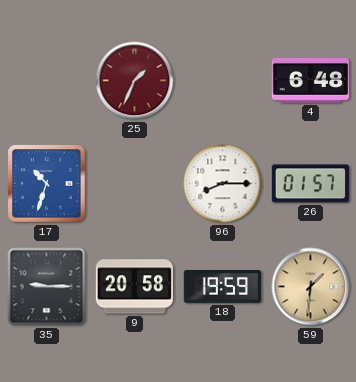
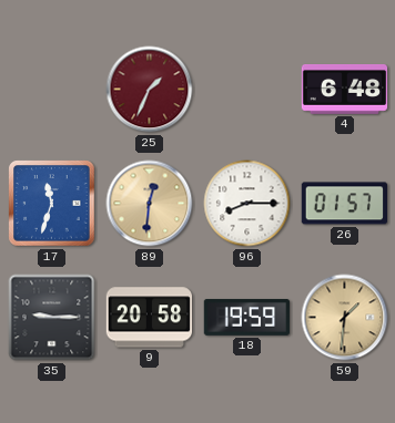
17: 10:33 -> 11:33
89: none -> 12:31
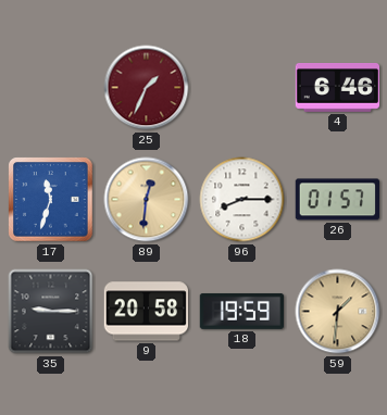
4: 6:48 -> 6:46
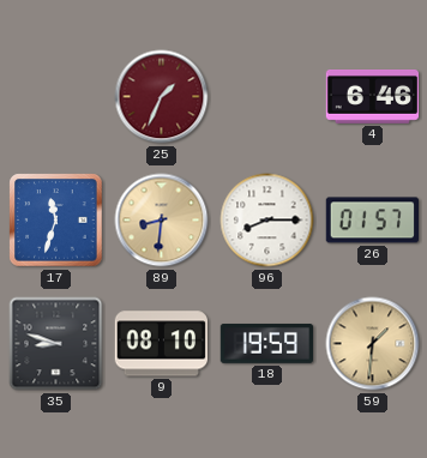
89: 12:31 -> 8:31
35: 9:15 -> 8:48
9: 20:58 -> 08:10
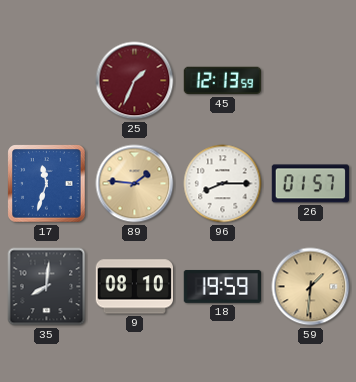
45: none -> 12:13
4: 6:46 -> none
89: 8:31 -> 1:46
35: 8:48 -> 8:01
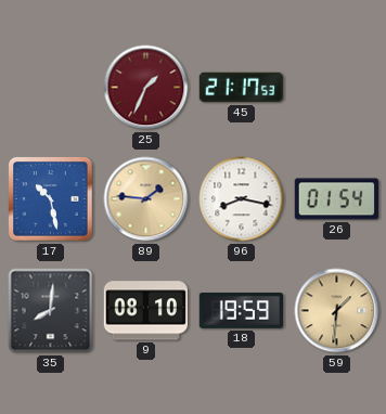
45: 12:13 -> 21:17
17: 11:33 -> 10:28
96: 8:15 -> 8:17
26: 01:57 -> 01:54
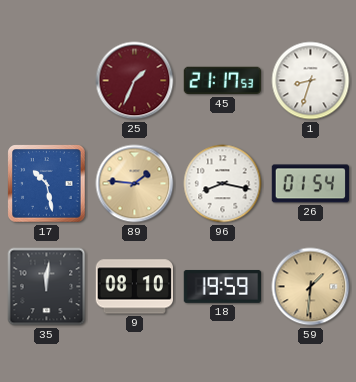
1: none -> 8:33
35: 8:01 -> 12:01
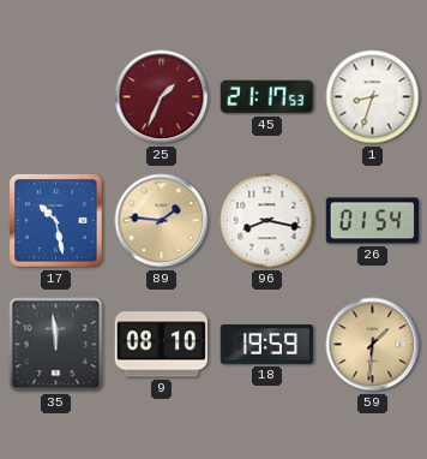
35: 12:01 -> 11:59
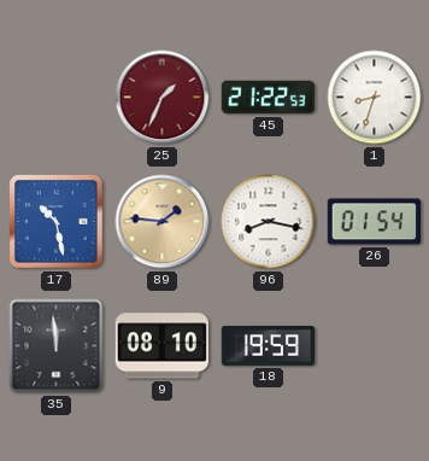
45: 21:17 -> 21:22
59: 1:31 -> none
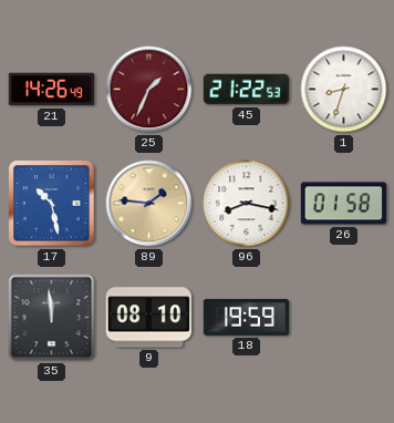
21: none -> 14:26
26: 01:54 -> 01:58
